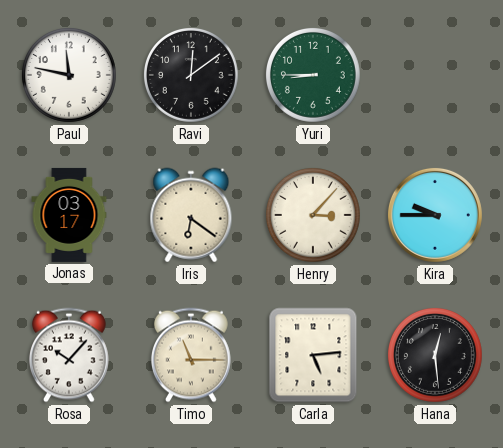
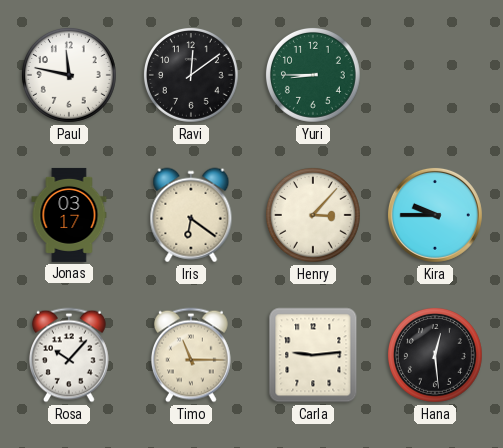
Carla: 5:14 -> 9:14
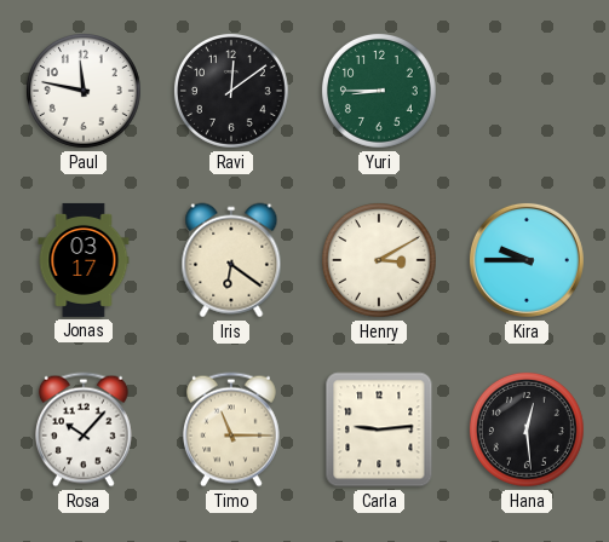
Henry: 3:07 -> 3:10
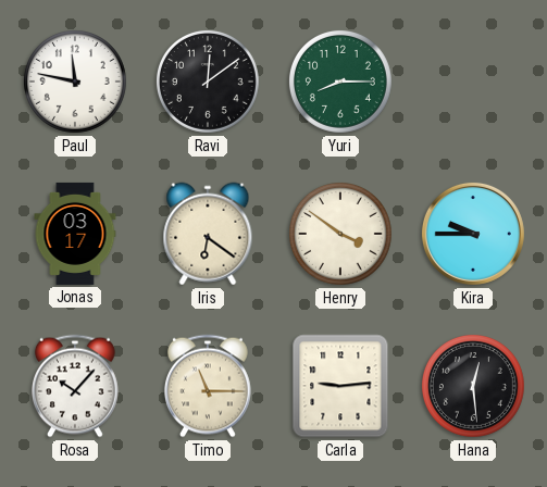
Yuri: 8:45 -> 8:15
Henry: 3:10 -> 3:51
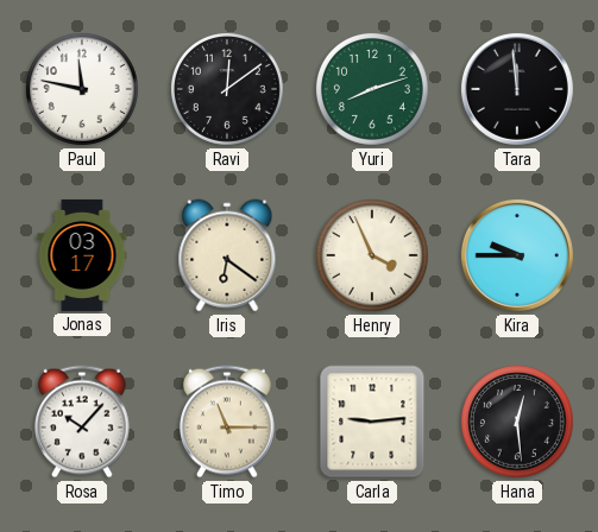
Yuri: 8:15 -> 8:12
Tara: none -> 11:59
Henry: 3:51 -> 3:56
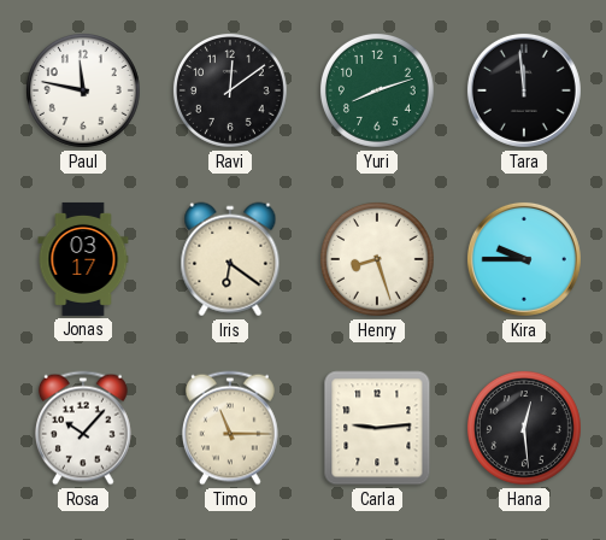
Henry: 3:56 -> 8:27
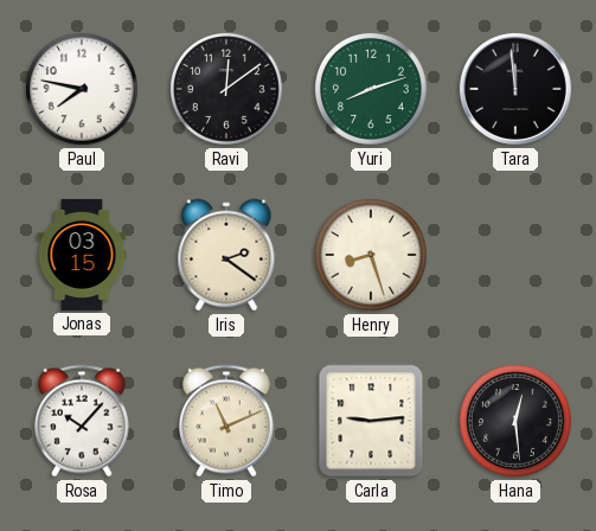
Paul: 11:47 -> 7:47
Jonas: 03:17 -> 03:15
Iris: 6:21 -> 2:21
Kira: 9:45 -> none
Timo: 11:15 -> 11:11
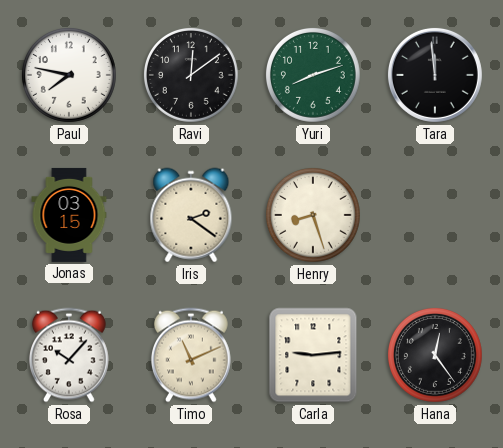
Hana: 12:29 -> 12:24
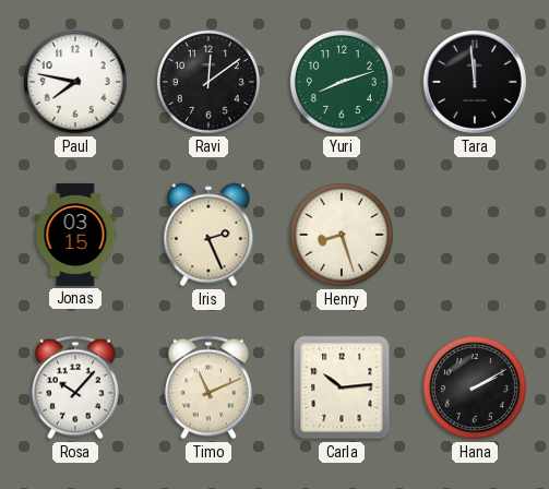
Iris: 2:21 -> 2:26
Carla: 9:14 -> 10:14
Hana: 12:24 -> 2:10
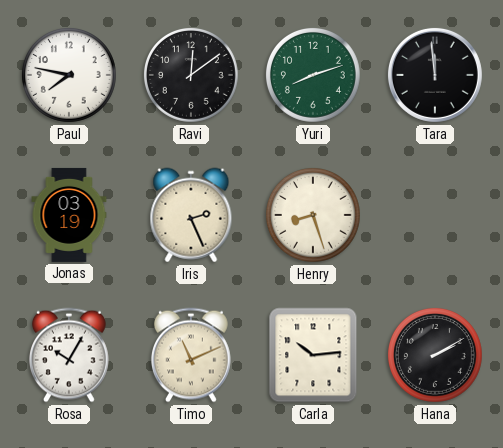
Jonas: 03:15 -> 03:19
Rosa: 10:07 -> 10:05
